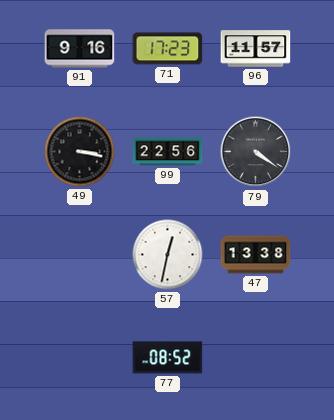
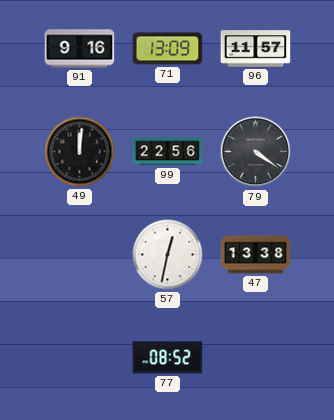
71: 17:23 -> 13:09
49: 3:17 -> 12:01
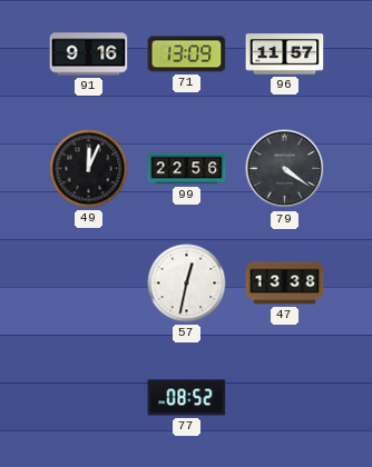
49: 12:01 -> 12:04
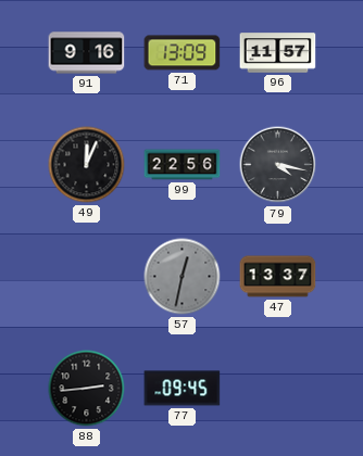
79: 4:21 -> 4:17
57 dial: white -> grey
47: 13:38 -> 13:37
88: none -> 2:44
77: 08:52 -> 09:45
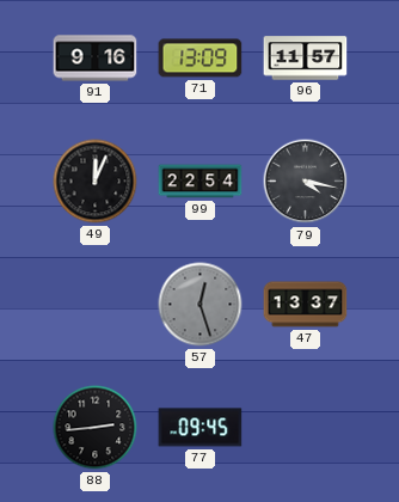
99: 22:56 -> 22:54
57: 12:32 -> 12:27
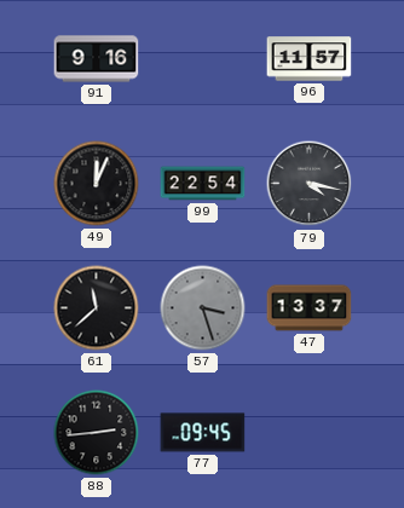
71: 13:09 -> none
61: none -> 11:38
57: 12:27 -> 3:27
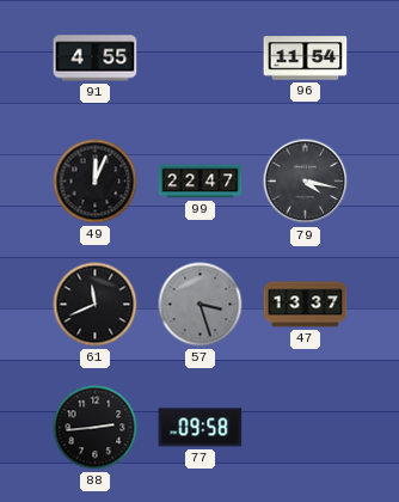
91: 9:16 -> 4:55
96: 11:57 -> 11:54
99: 22:54 -> 22:47
61: 11:38 -> 11:41
77: 09:45 -> 09:58
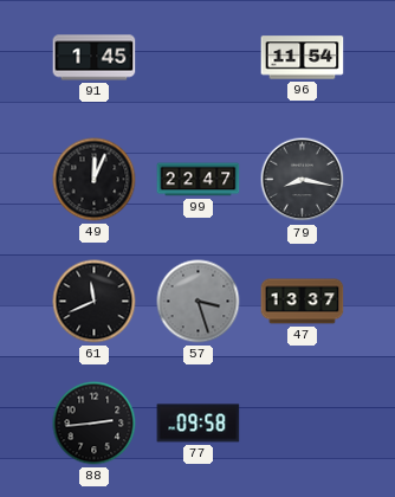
91: 4:55 -> 1:45
79: 4:17 -> 8:17
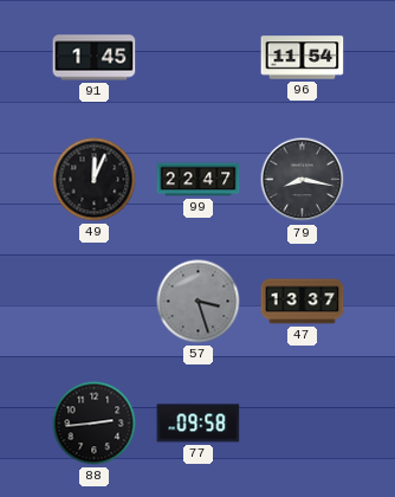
61: 11:41 -> none
